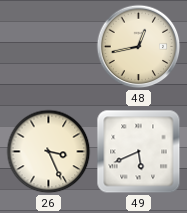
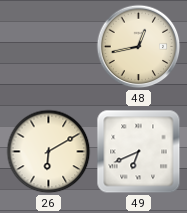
26: 3:26 -> 6:10
49: 5:41 -> 6:41
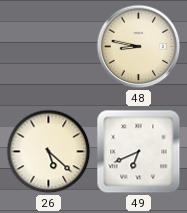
48: 12:43 -> 8:47
26: 6:10 -> 5:22
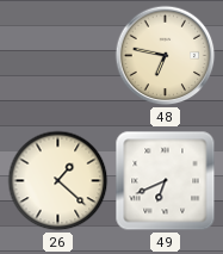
48: 8:47 -> 6:47
26: 5:22 -> 1:22
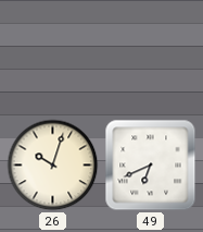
48: 6:47 -> none
26: 1:22 -> 10:03
